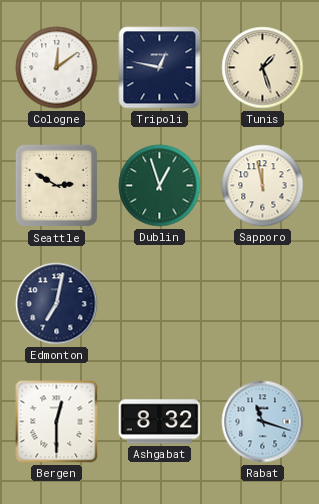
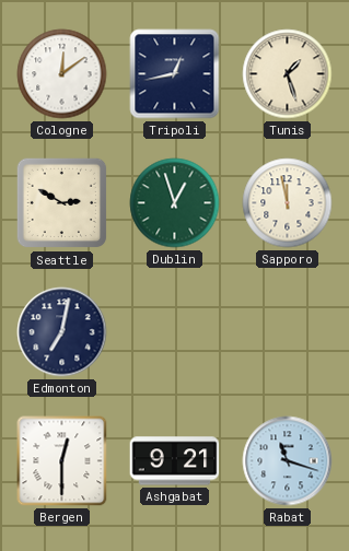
Tripoli: 12:47 -> 12:43
Ashgabat: 8:32 -> 9:21
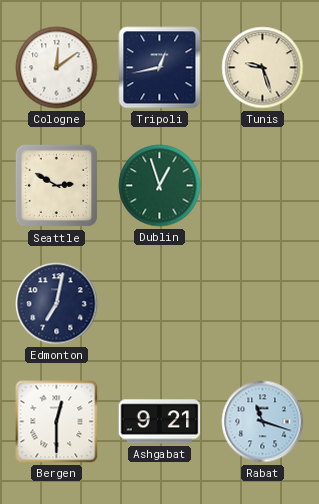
Tunis: 1:27 -> 9:27
Sapporo: 11:58 -> none
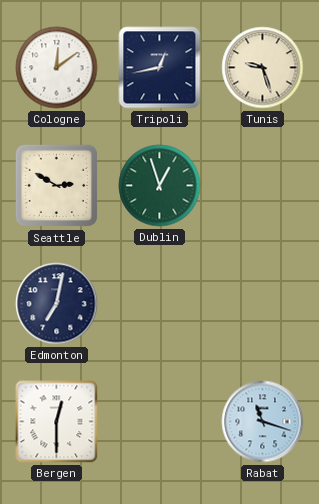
Ashgabat: 9:21 -> none
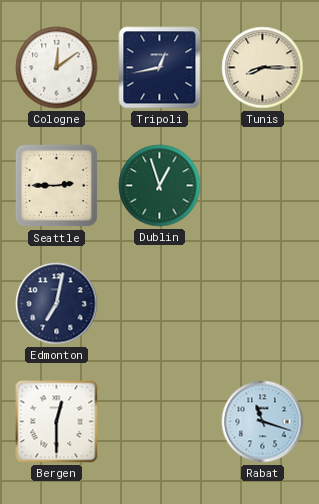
Tunis: 9:27 -> 8:15
Seattle: 2:50 -> 2:45
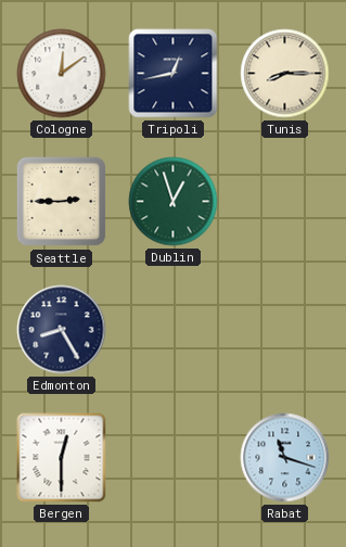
Edmonton: 7:02 -> 8:25
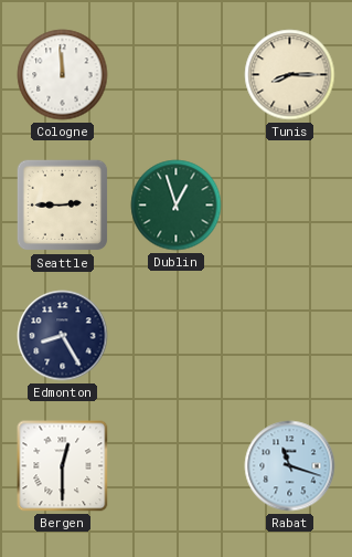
Cologne: 12:09 -> 11:59
Tripoli: 12:43 -> none
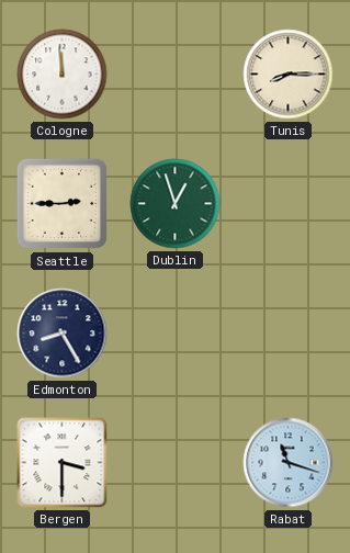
Bergen: 12:30 -> 3:30
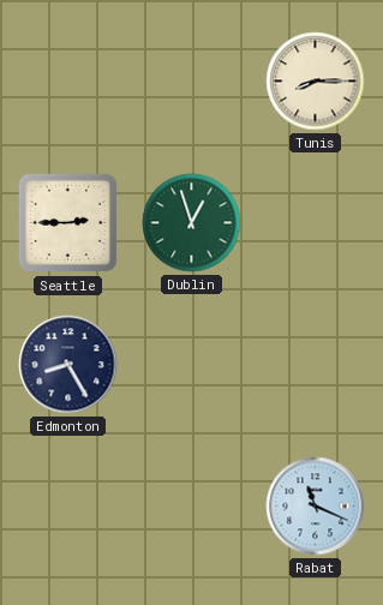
Cologne: 11:59 -> none
Bergen: 3:30 -> none
Rabat: 11:18 -> 11:19
